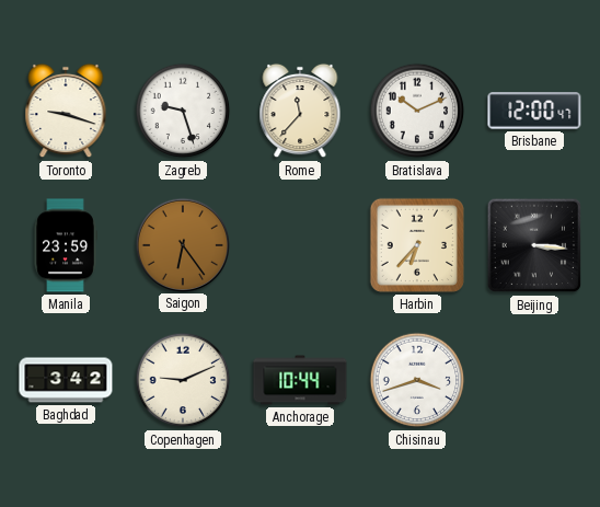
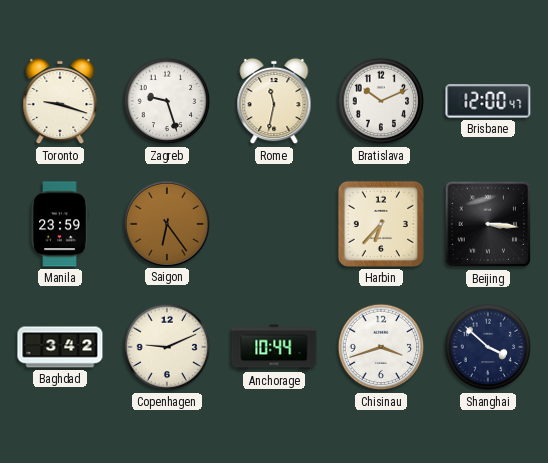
Rome: 11:37 -> 11:32
Shanghai: none -> 3:52
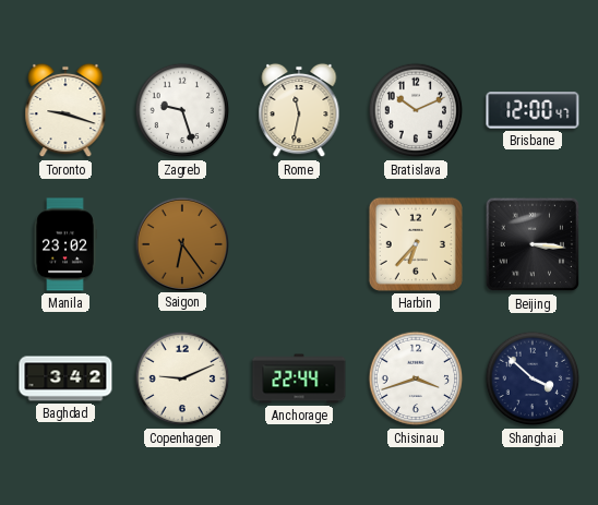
Manila: 23:59 -> 23:02
Anchorage: 10:44 -> 22:44
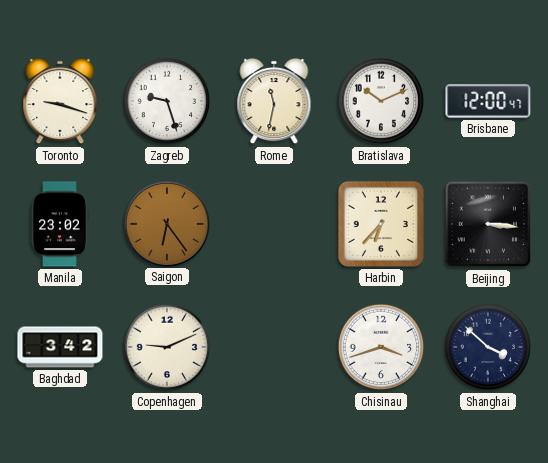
Anchorage: 22:44 -> none
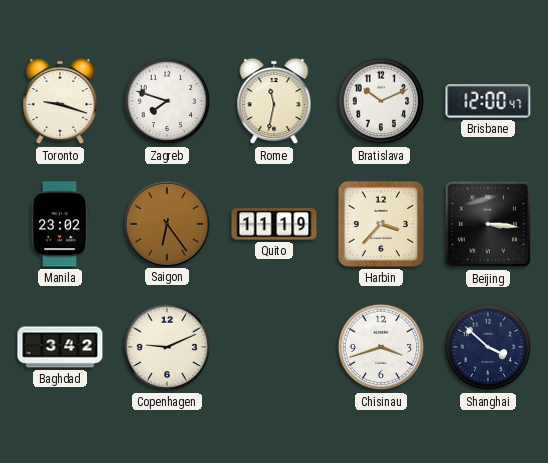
Zagreb: 9:27 -> 7:48
Quito: none -> 11:19
Harbin: 6:37 -> 3:37
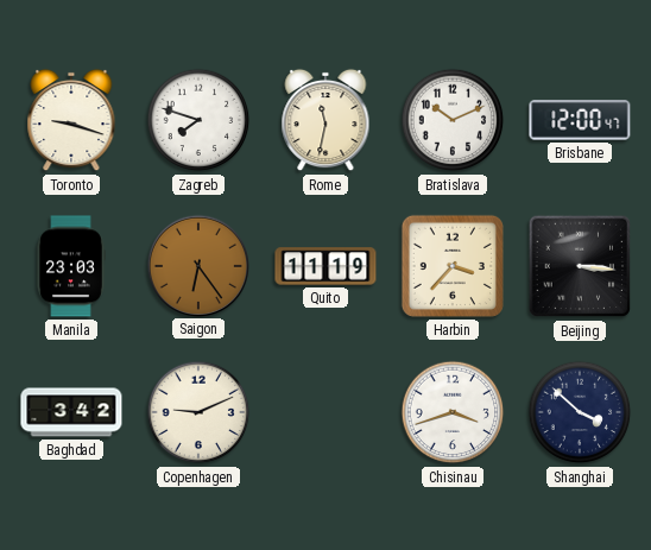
Manila: 23:02 -> 23:03
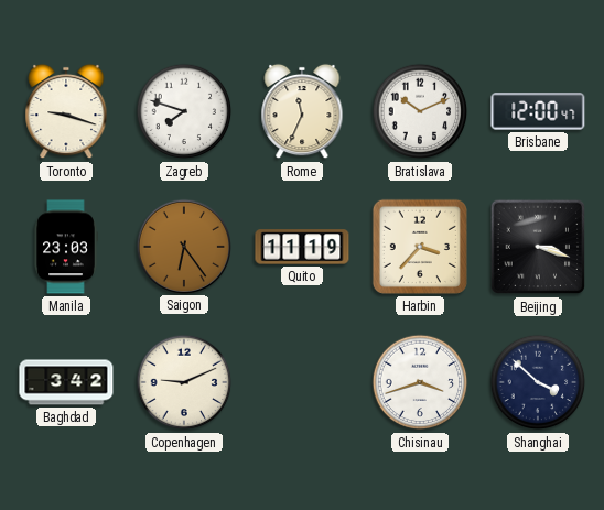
Rome: 11:32 -> 11:34
Beijing: 3:16 -> 3:18
